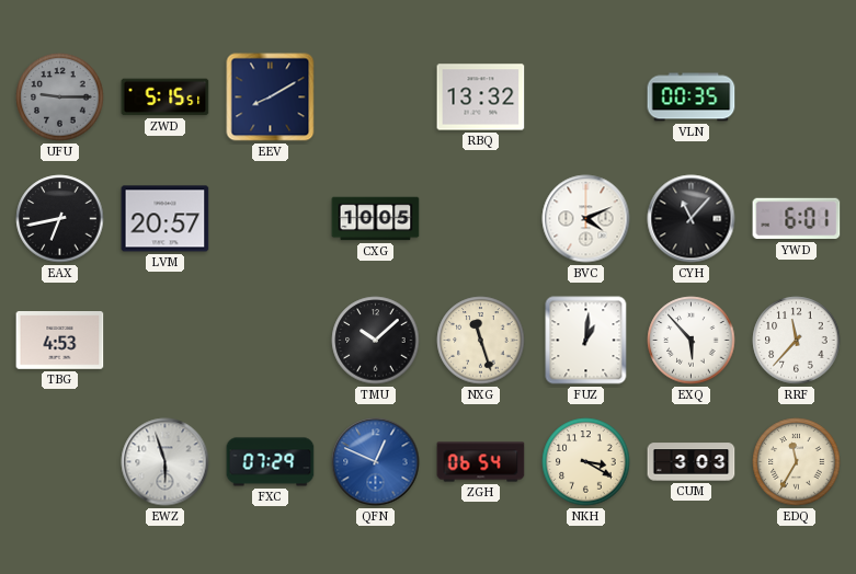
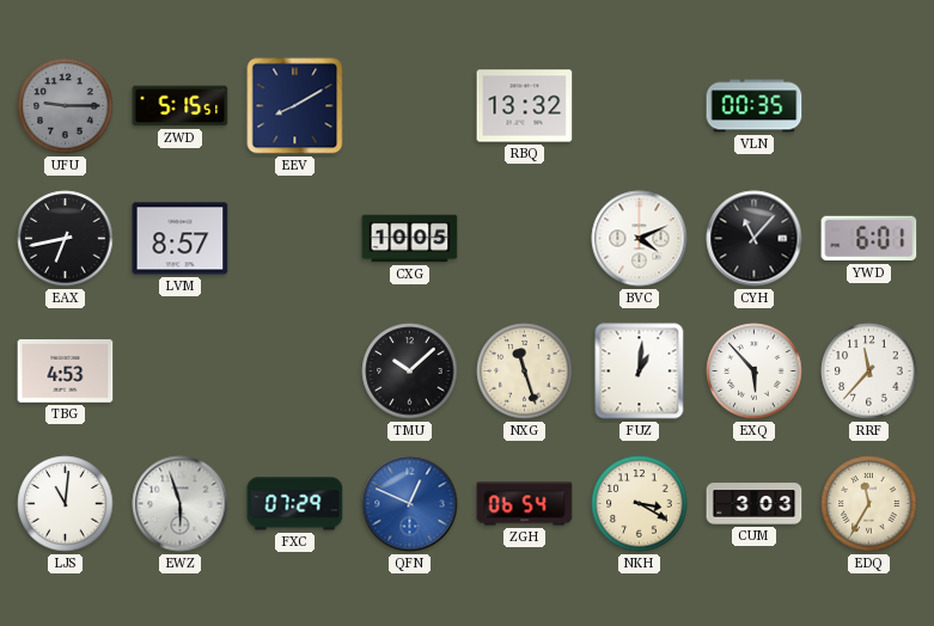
LVM: 20:57 -> 8:57
LJS: none -> 11:01
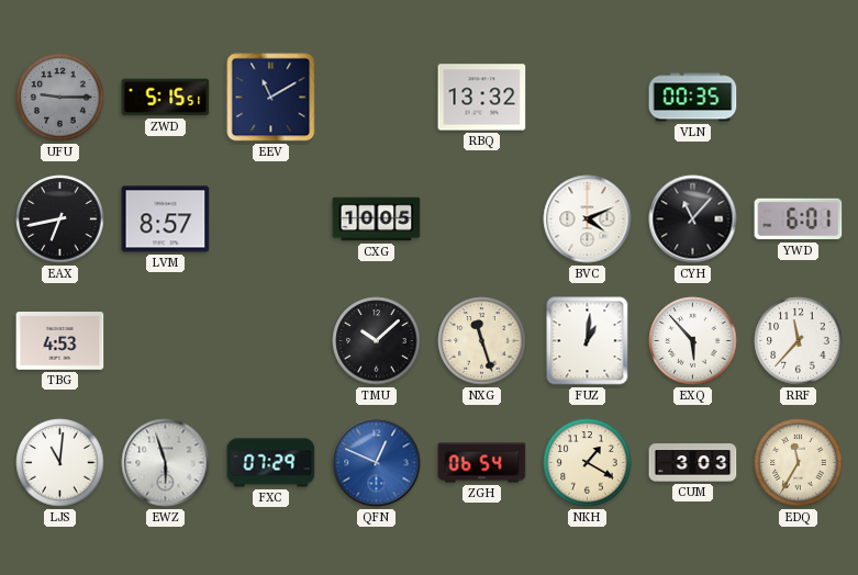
EEV: 8:10 -> 11:10
NKH: 3:20 -> 1:20
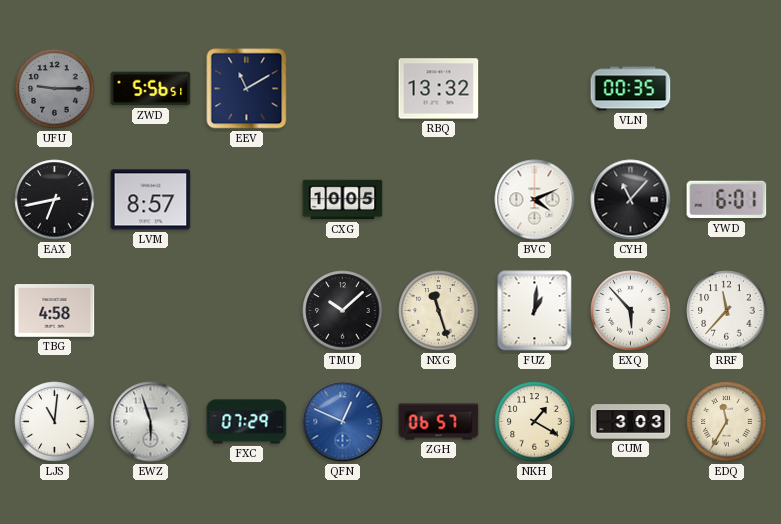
ZWD: 5:15 -> 5:56
TBG: 4:53 -> 4:58
ZGH: 06:54 -> 06:57
